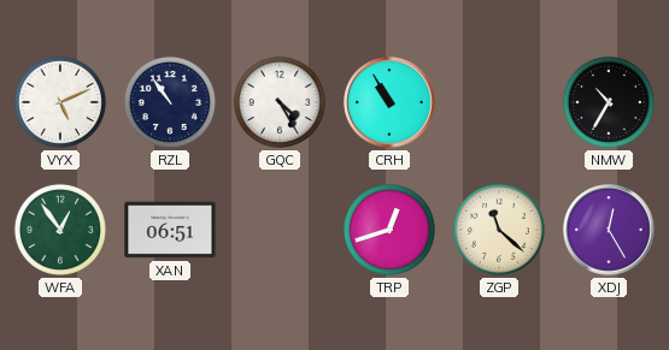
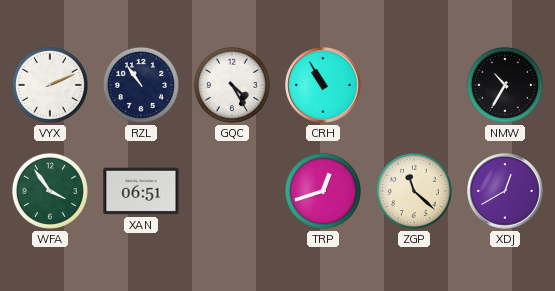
VYX: 5:11 -> 2:11
WFA: 12:54 -> 3:54
XDJ: 12:25 -> 12:40
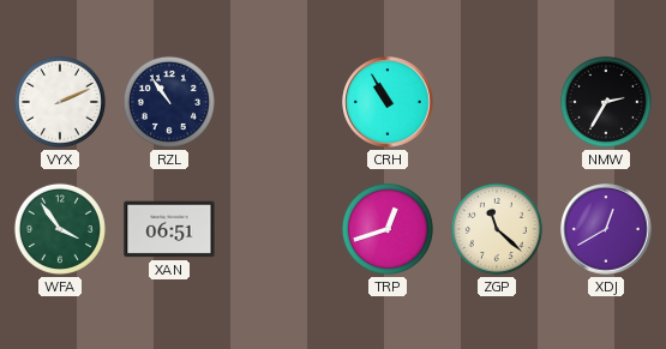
GQC: 4:25 -> none
NMW: 10:35 -> 2:35
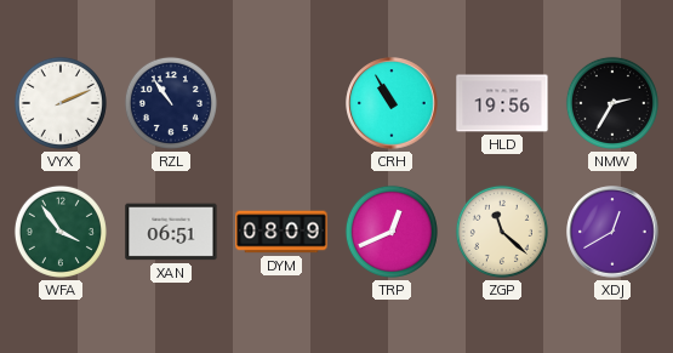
HLD: none -> 19:56
DYM: none -> 08:09
TRP: 12:42 -> 12:41
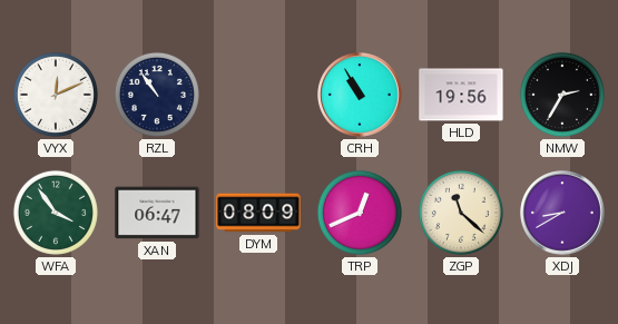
VYX: 2:11 -> 12:11
XAN: 06:51 -> 06:47
XDJ: 12:40 -> 8:40
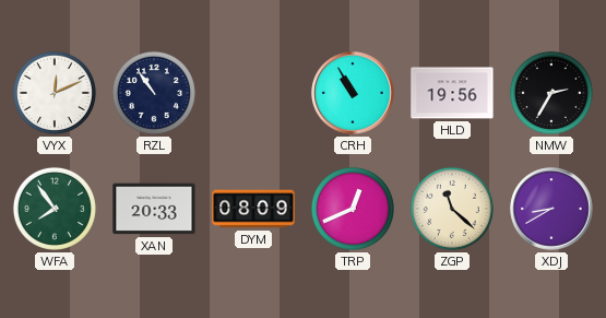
WFA: 3:54 -> 7:54
XAN: 06:47 -> 20:33
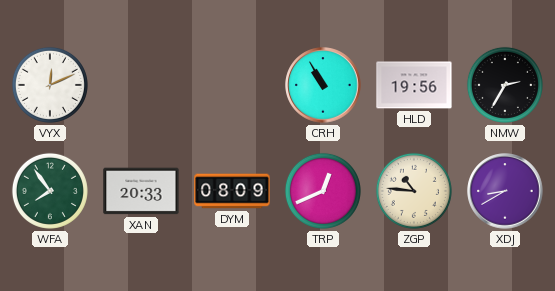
RZL: 10:54 -> none
ZGP: 11:22 -> 10:46
